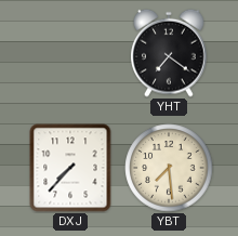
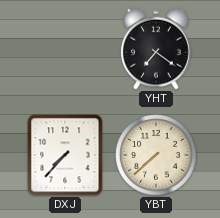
YBT: 7:29 -> 7:38
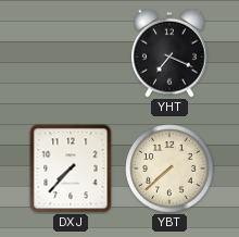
YHT: 7:21 -> 7:19
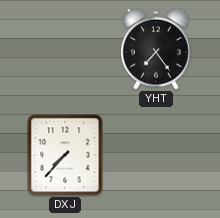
YHT: 7:19 -> 7:24
YBT: 7:38 -> none
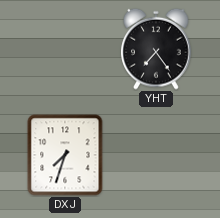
DXJ: 7:37 -> 7:33
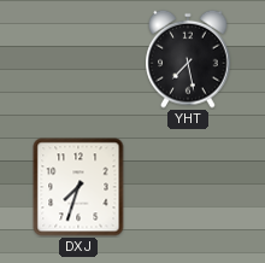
YHT: 7:24 -> 7:28
